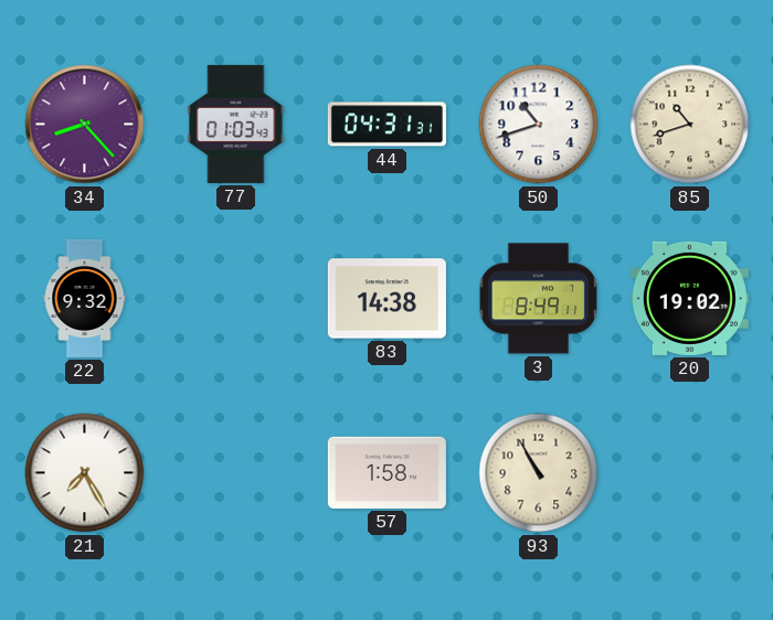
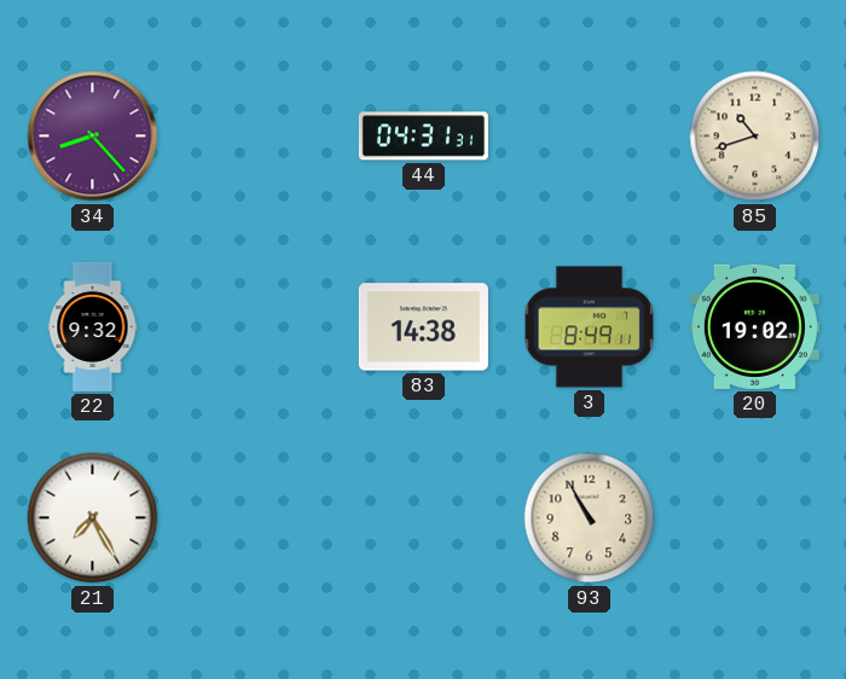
77: 01:03 -> none
50: 10:42 -> none
57: 1:58 -> none
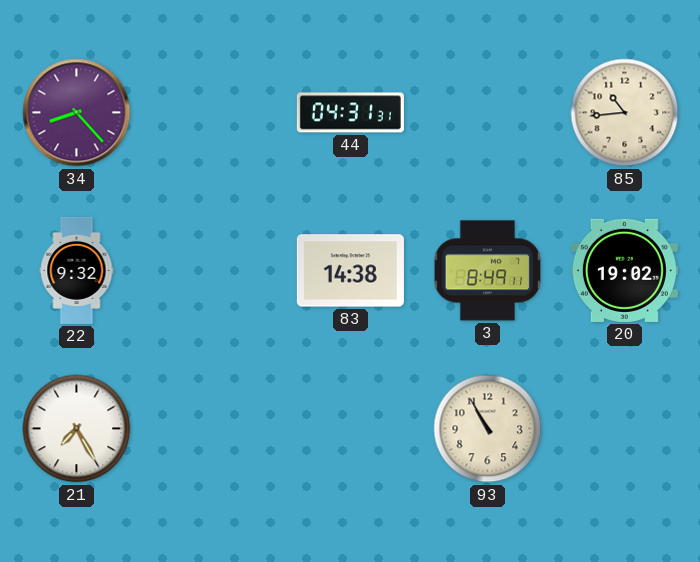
85: 10:42 -> 10:44
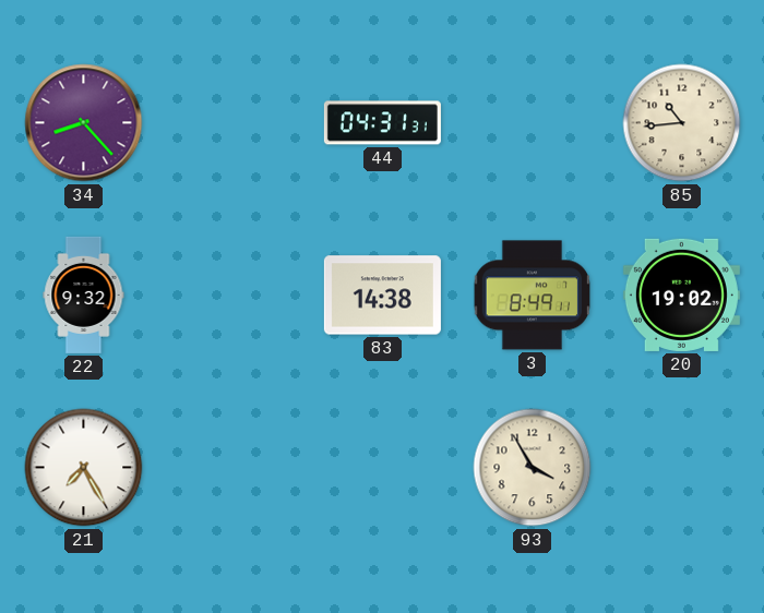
93: 10:55 -> 3:55
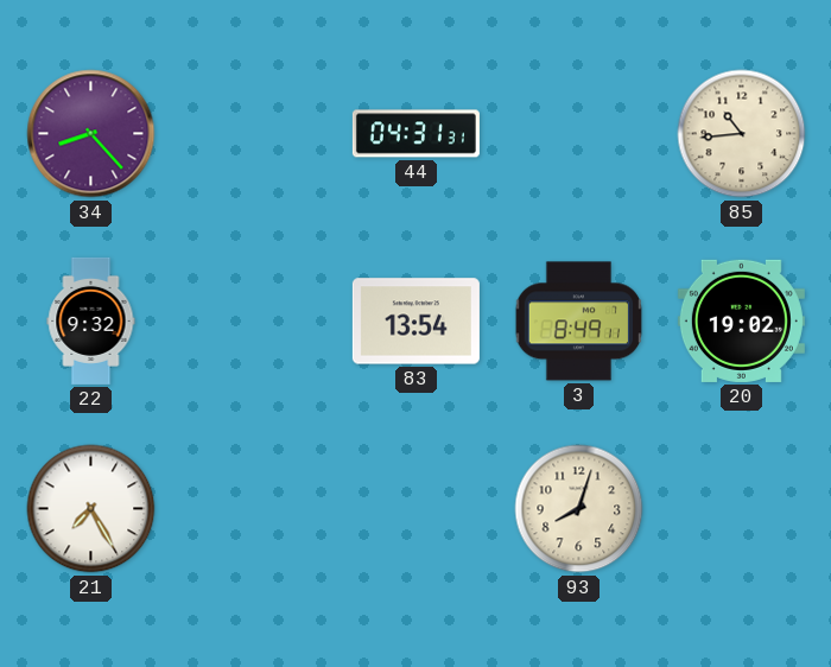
83: 14:38 -> 13:54
93: 3:55 -> 8:03
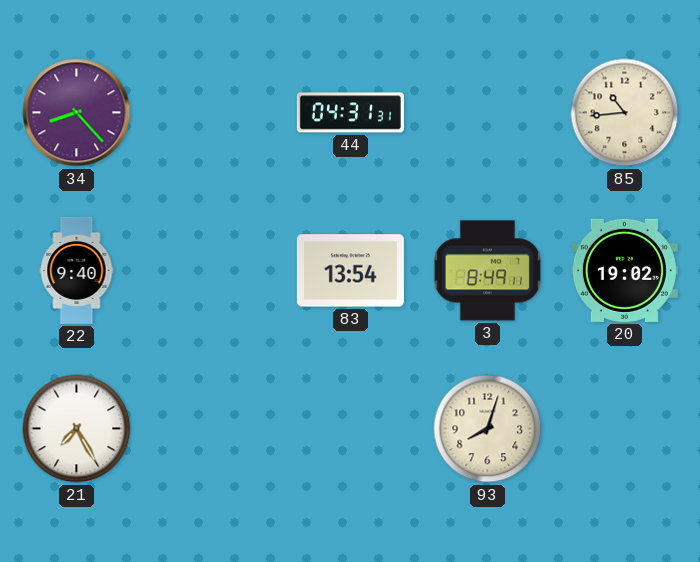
22: 9:32 -> 9:40
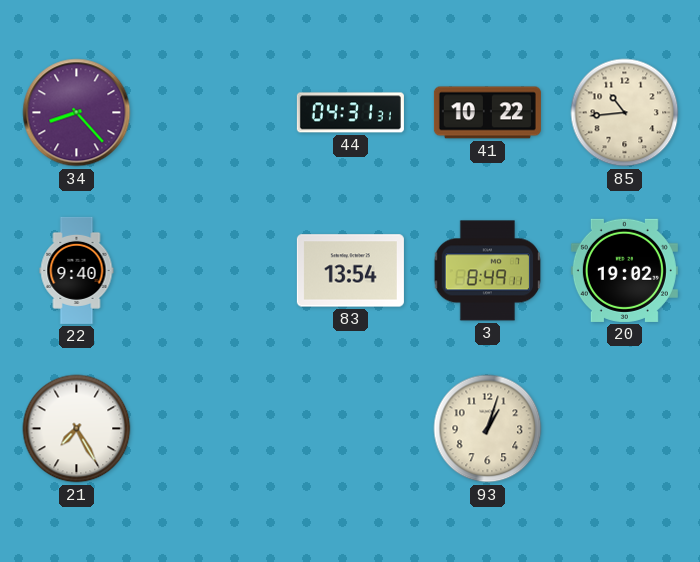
41: none -> 10:22
93: 8:03 -> 1:03
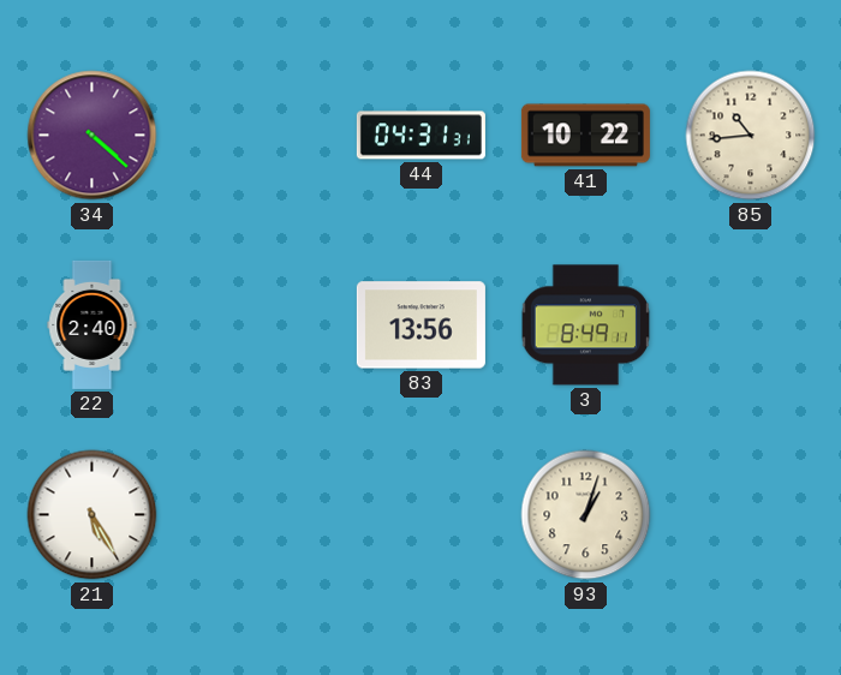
34: 8:23 -> 4:22
22: 9:40 -> 2:40
83: 13:54 -> 13:56
20: 19:02 -> none
21: 7:25 -> 5:25
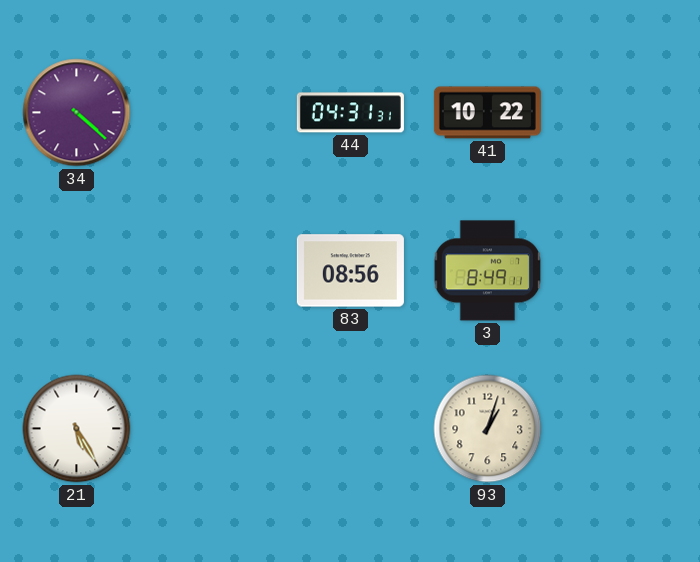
85: 10:44 -> none
22: 2:40 -> none
83: 13:56 -> 08:56
